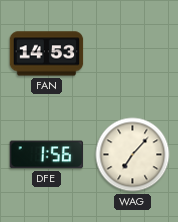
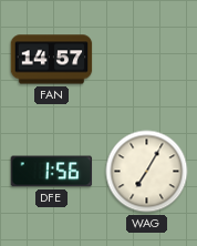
FAN: 14:53 -> 14:57
WAG: 7:07 -> 7:05
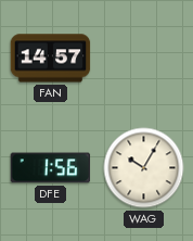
WAG: 7:05 -> 10:05
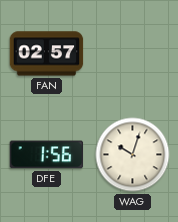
FAN: 14:57 -> 02:57
WAG: 10:05 -> 10:03
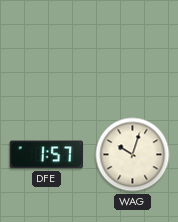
FAN: 02:57 -> none
DFE: 1:56 -> 1:57
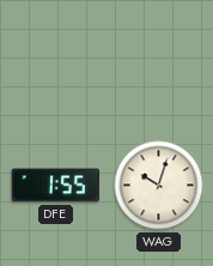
DFE: 1:57 -> 1:55
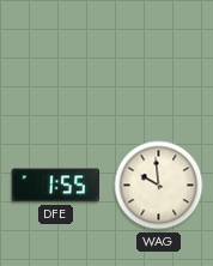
WAG: 10:03 -> 9:59
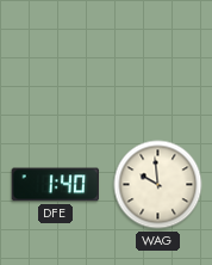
DFE: 1:55 -> 1:40
